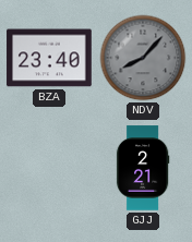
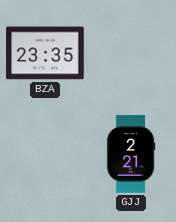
BZA: 23:40 -> 23:35
NDV: 8:07 -> none
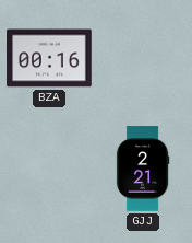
BZA: 23:35 -> 00:16
